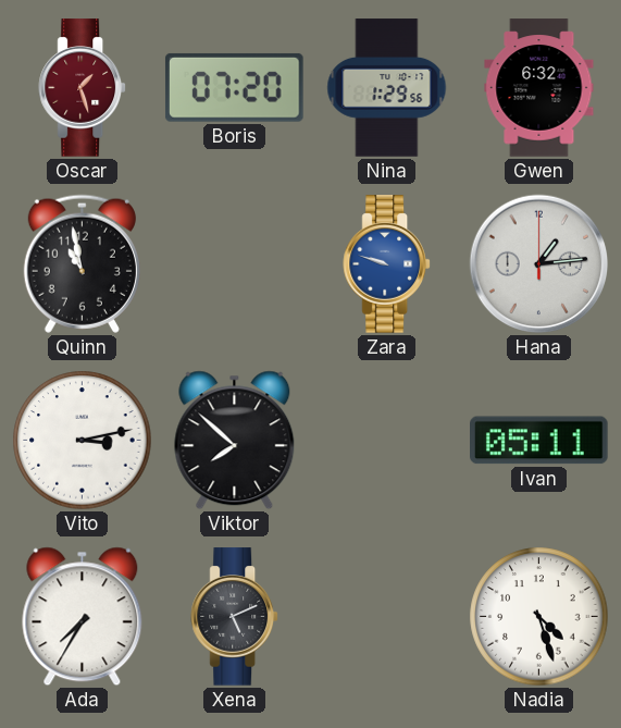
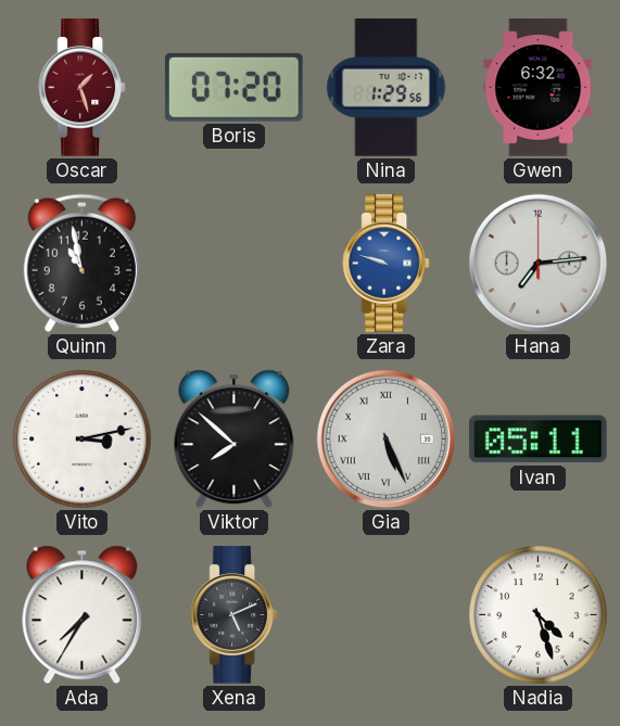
Hana: 1:14 -> 7:14
Gia: none -> 5:26
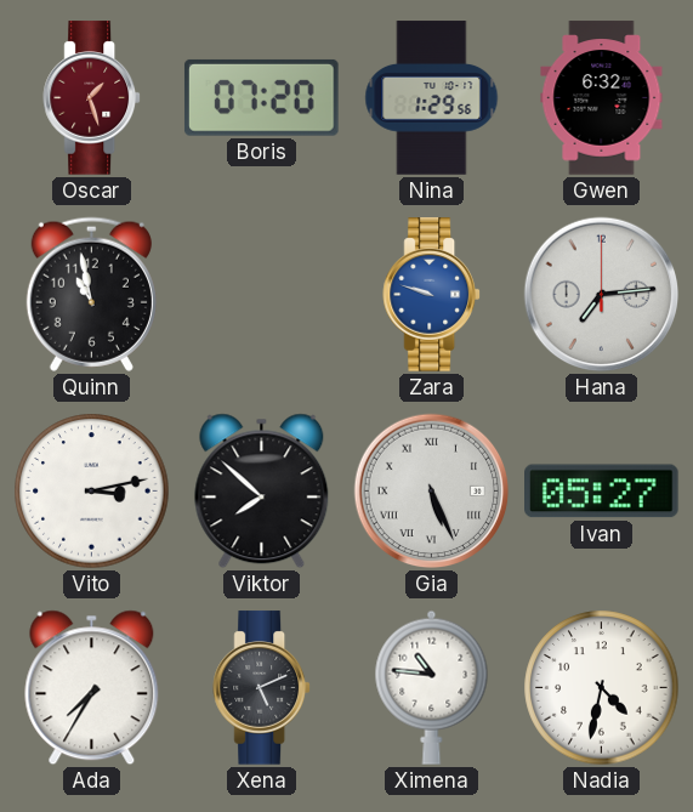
Ivan: 05:11 -> 05:27
Ximena: none -> 10:46
Nadia: 4:27 -> 4:32
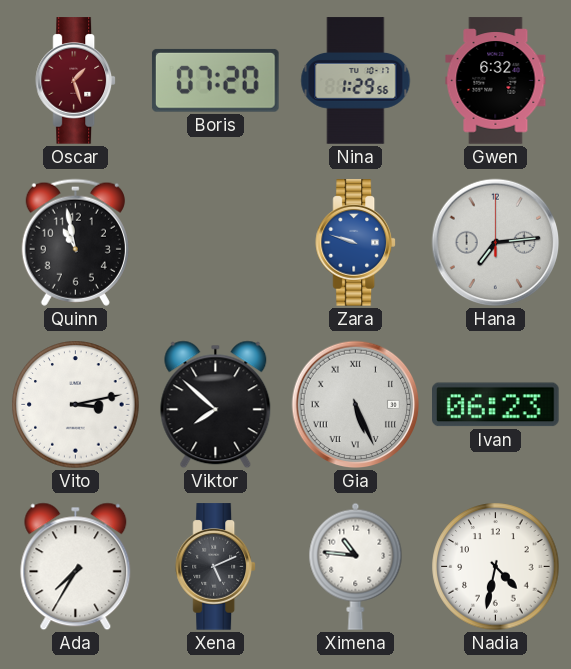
Ivan: 05:27 -> 06:23
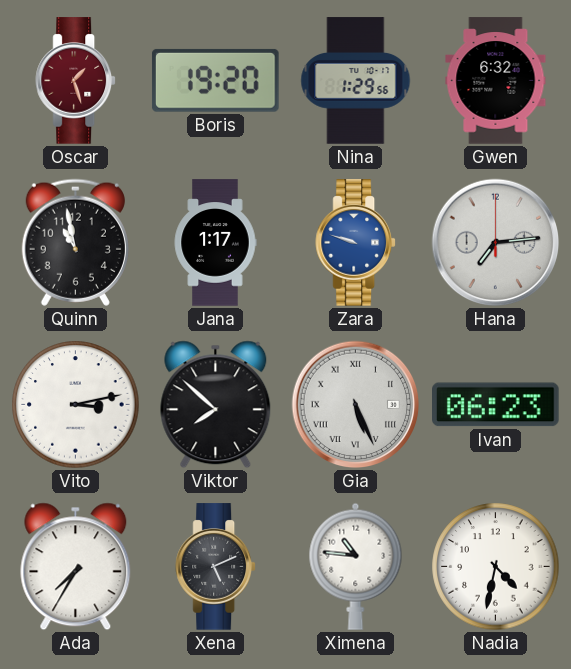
Boris: 07:20 -> 19:20
Jana: none -> 1:17
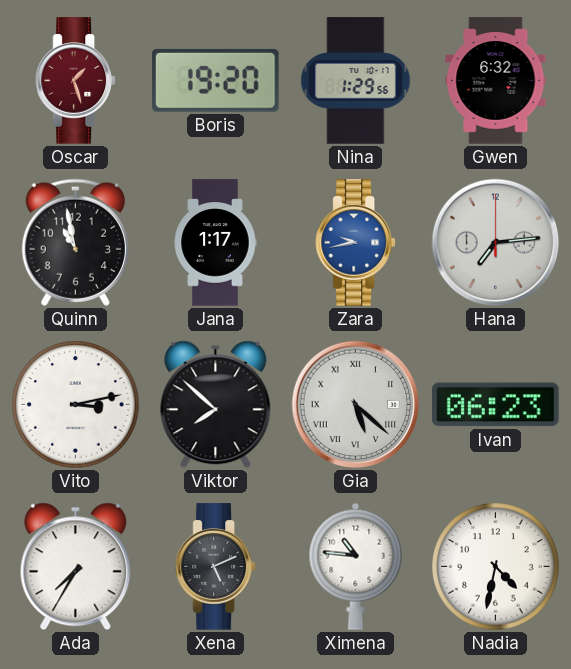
Zara: 9:48 -> 9:43
Gia: 5:26 -> 5:22
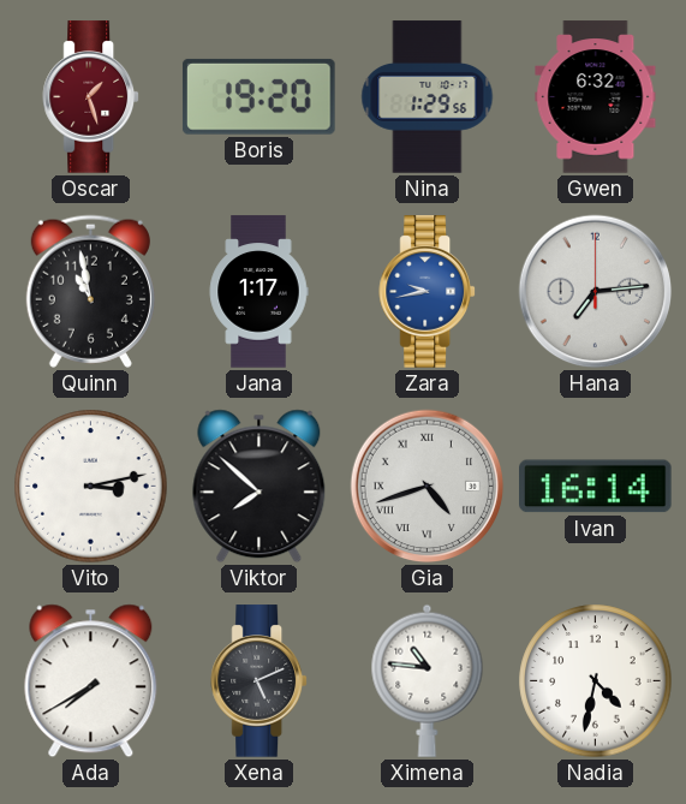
Gia: 5:22 -> 4:42
Ivan: 06:23 -> 16:14
Ada: 7:35 -> 7:40
